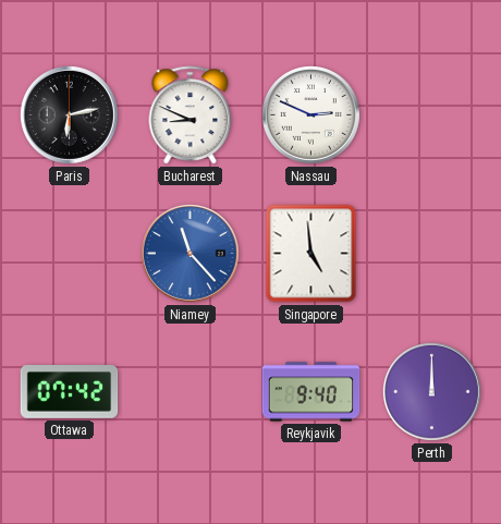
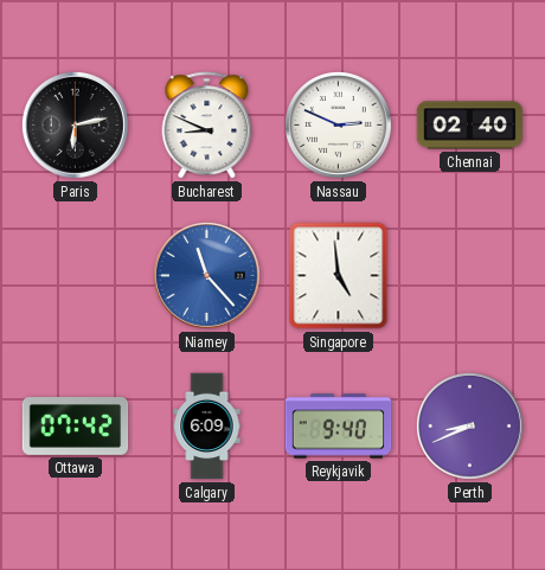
Chennai: none -> 02:40
Calgary: none -> 6:09
Perth: 12:00 -> 8:41
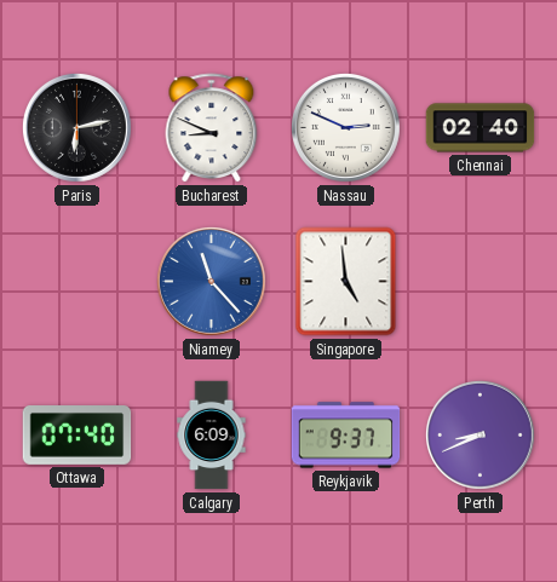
Ottawa: 07:42 -> 07:40
Reykjavik: 9:40 -> 9:37
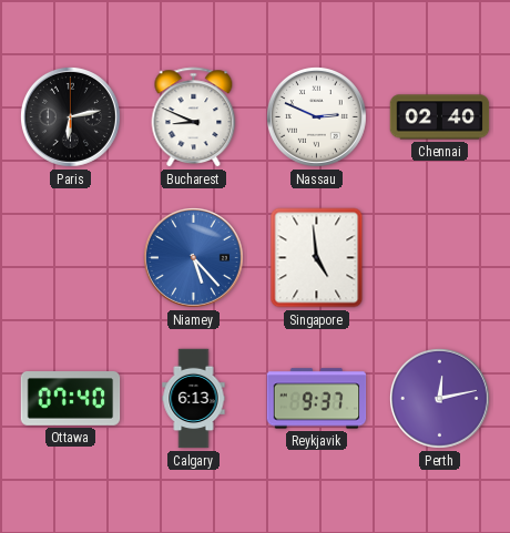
Niamey: 11:23 -> 5:23
Calgary: 6:09 -> 6:13
Perth: 8:41 -> 12:13
